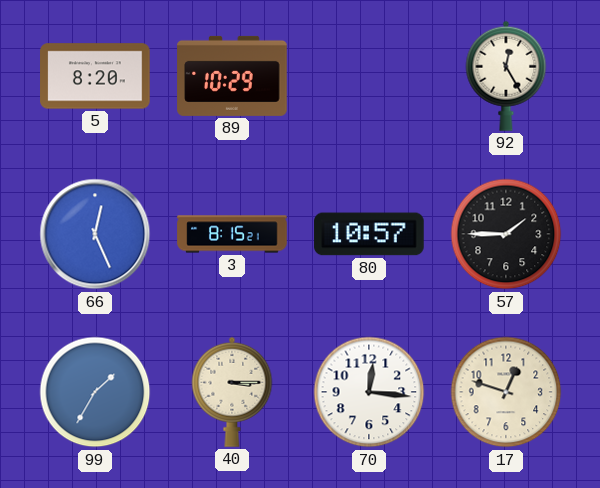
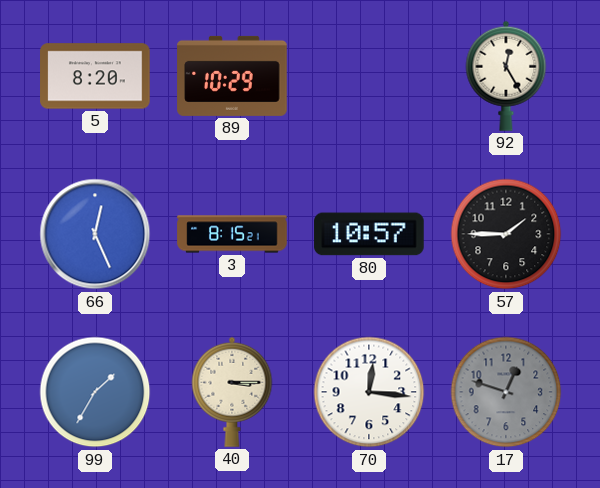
17 dial: cream -> grey
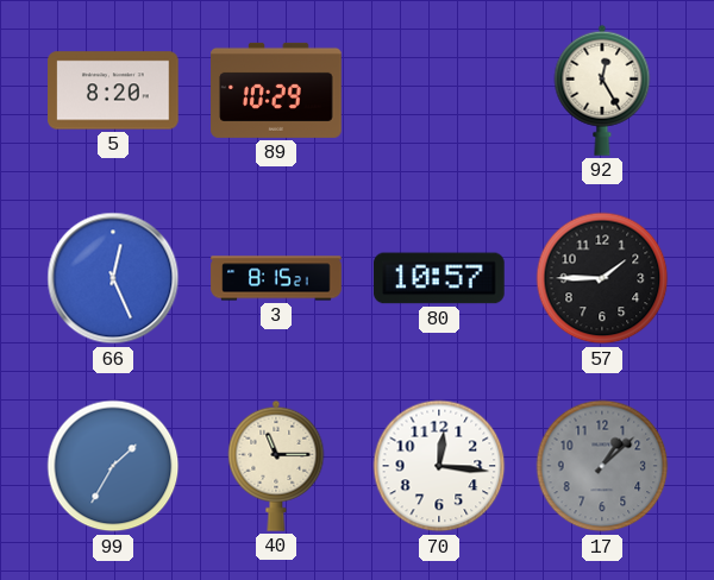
40: 3:15 -> 11:15
17: 12:48 -> 1:08
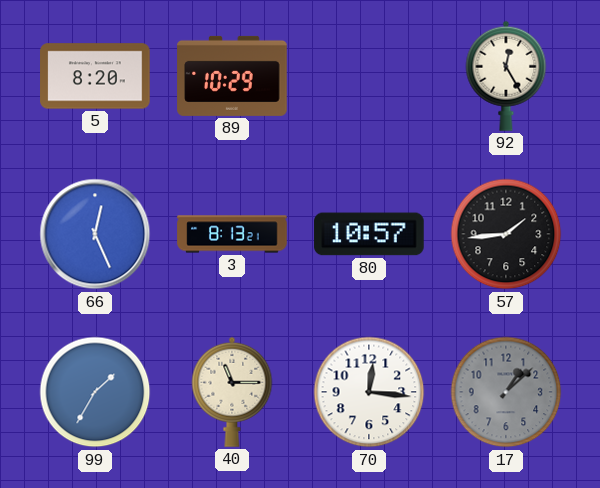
3: 8:15 -> 8:13
57: 1:45 -> 1:44
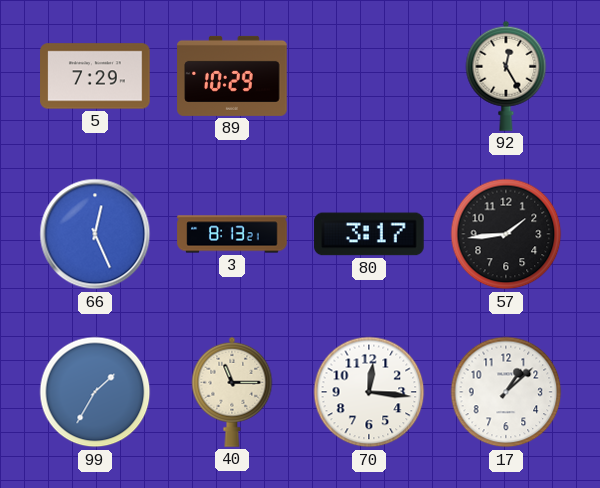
5: 8:20 -> 7:29
80: 10:57 -> 3:17
17 dial: grey -> white
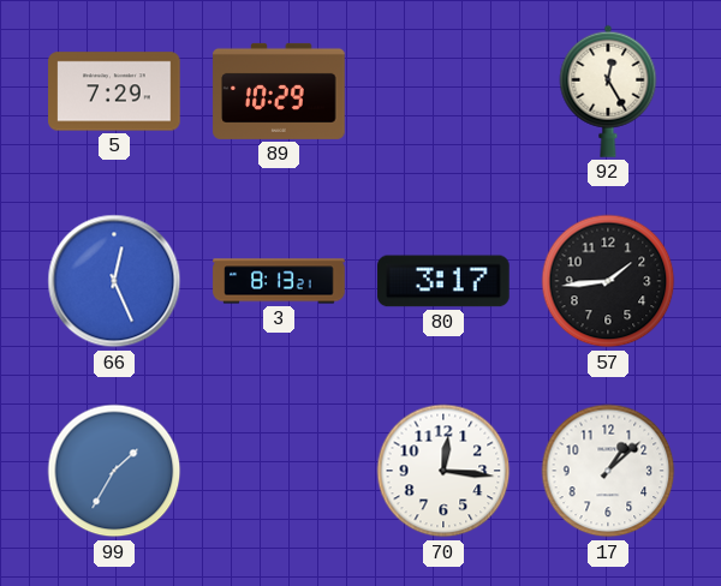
40: 11:15 -> none
